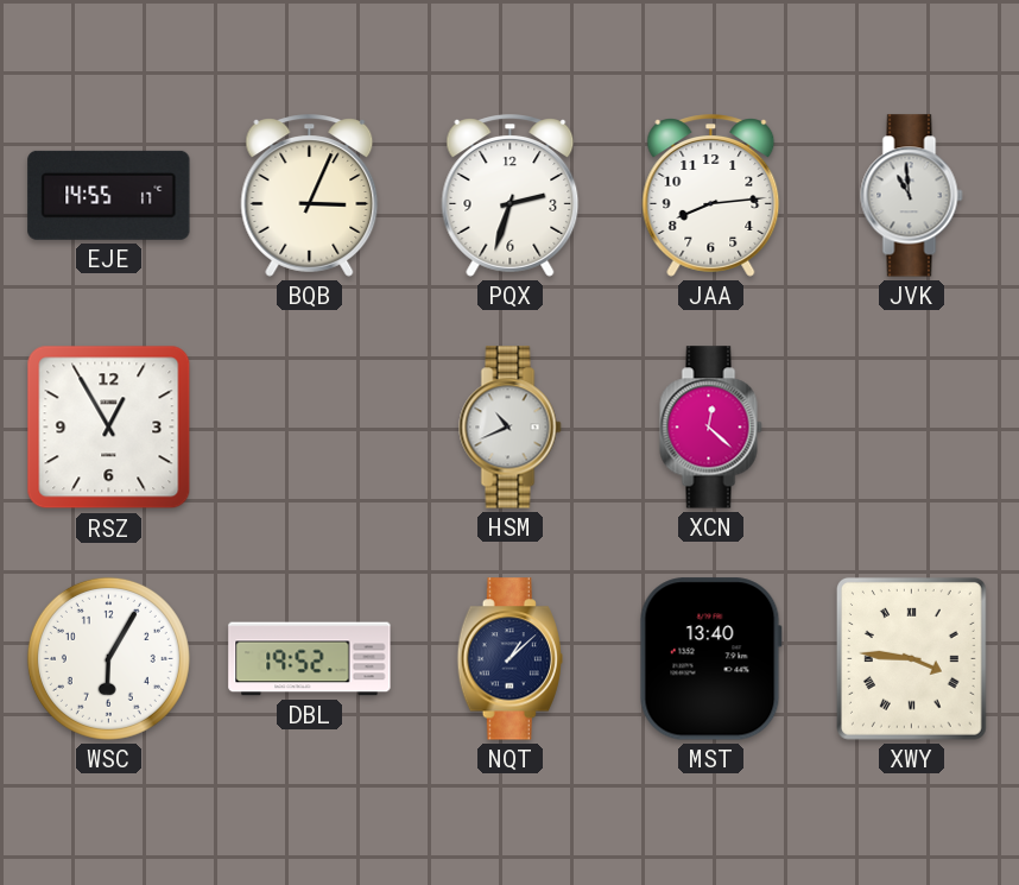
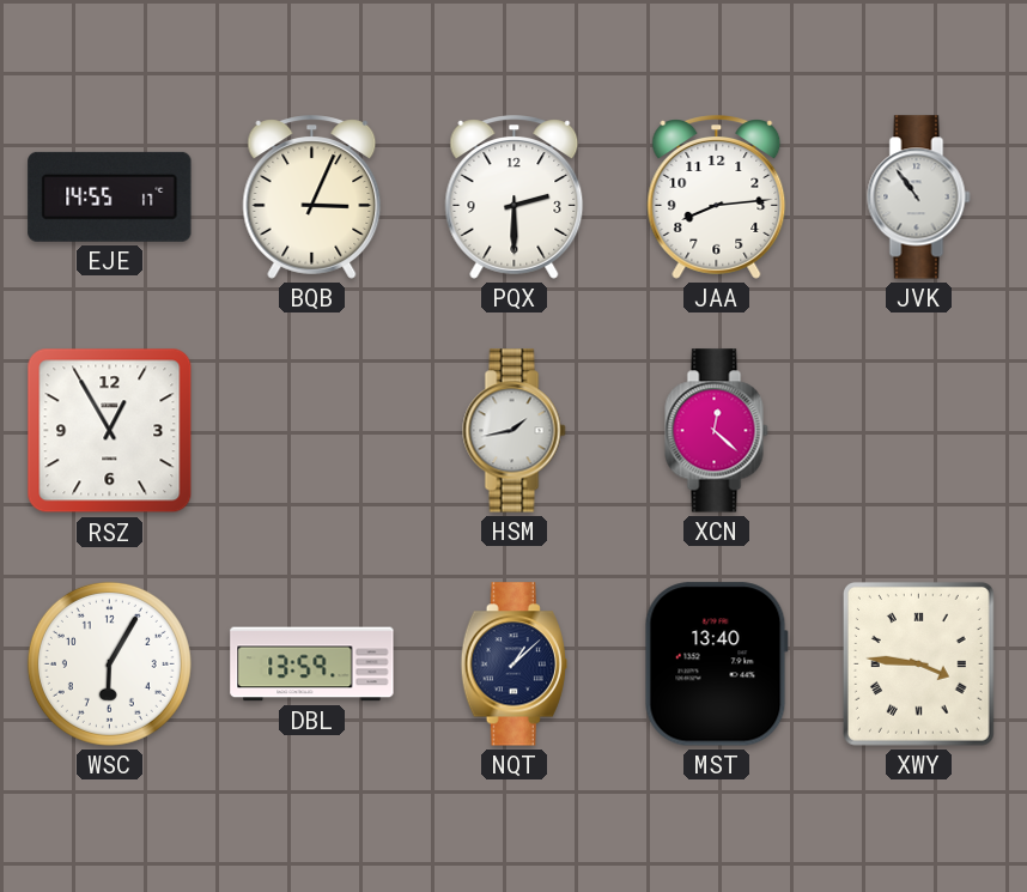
PQX: 2:33 -> 2:30
JVK: 10:59 -> 10:54
HSM: 10:41 -> 1:43
DBL: 19:52 -> 13:59
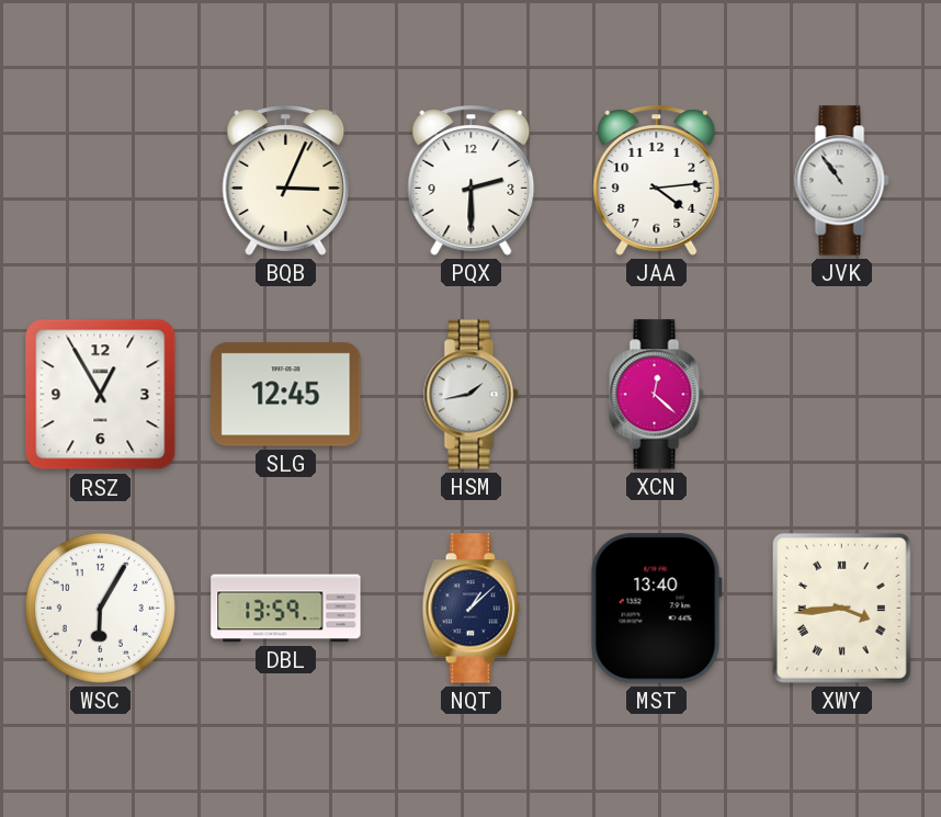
EJE: 14:55 -> none
JAA: 8:14 -> 4:14
SLG: none -> 12:45
XWY: 3:46 -> 3:44
